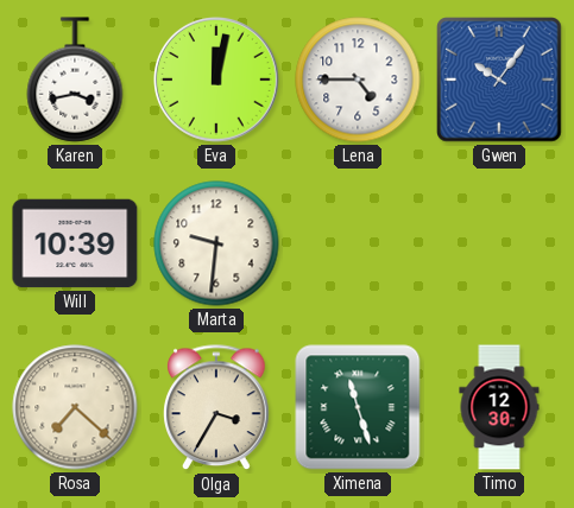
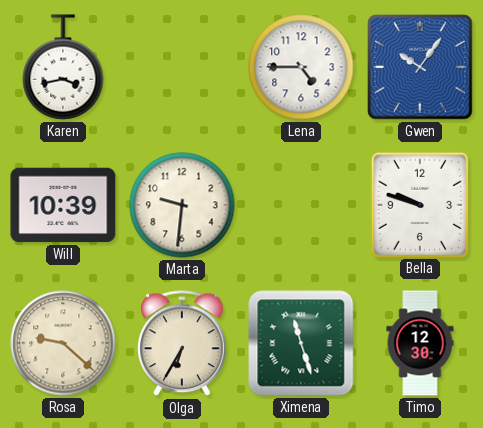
Eva: 12:02 -> none
Bella: none -> 9:48
Rosa: 7:22 -> 9:22
Olga: 3:35 -> 6:35
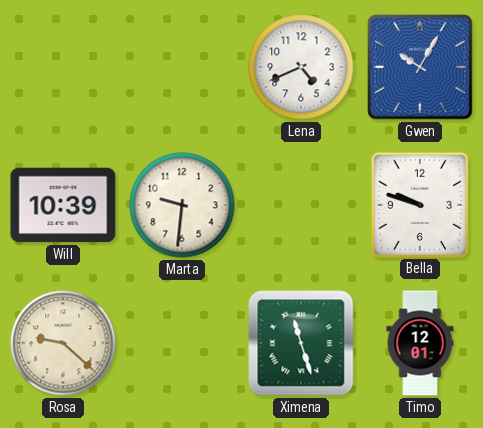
Karen: 3:43 -> none
Lena: 4:45 -> 4:41
Gwen: 10:06 -> 10:05
Olga: 6:35 -> none
Timo: 12:30 -> 12:01
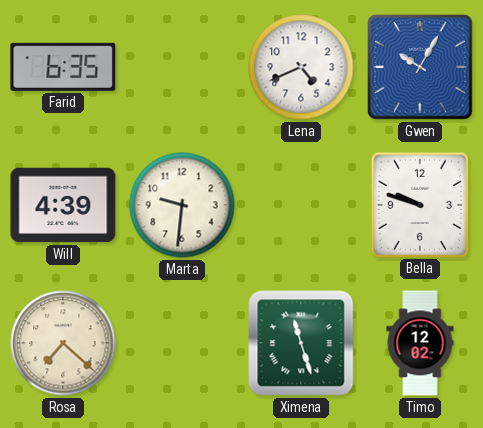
Farid: none -> 6:35
Will: 10:39 -> 4:39
Rosa: 9:22 -> 7:22
Timo: 12:01 -> 12:02
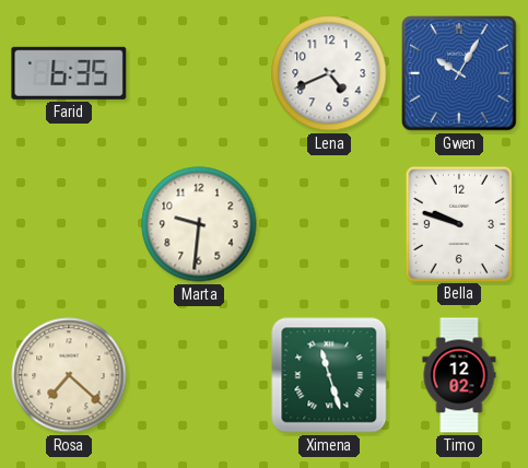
Will: 4:39 -> none
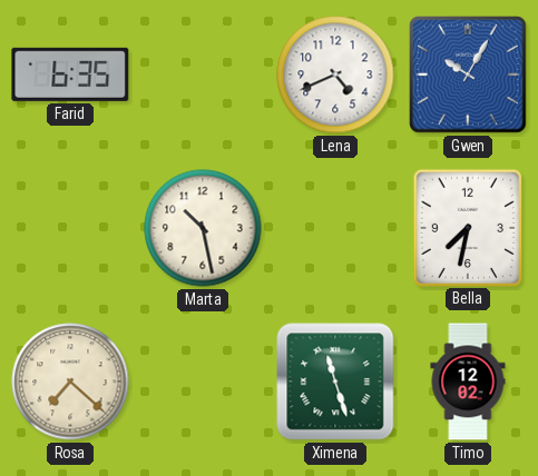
Marta: 9:31 -> 10:28
Bella: 9:48 -> 7:32
